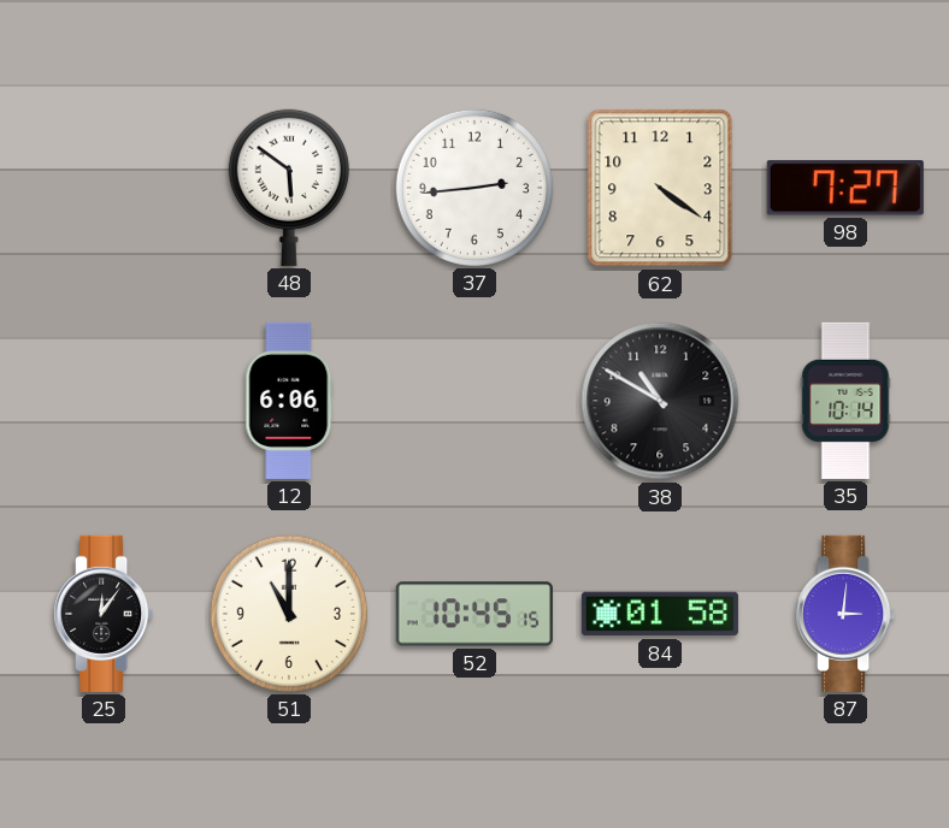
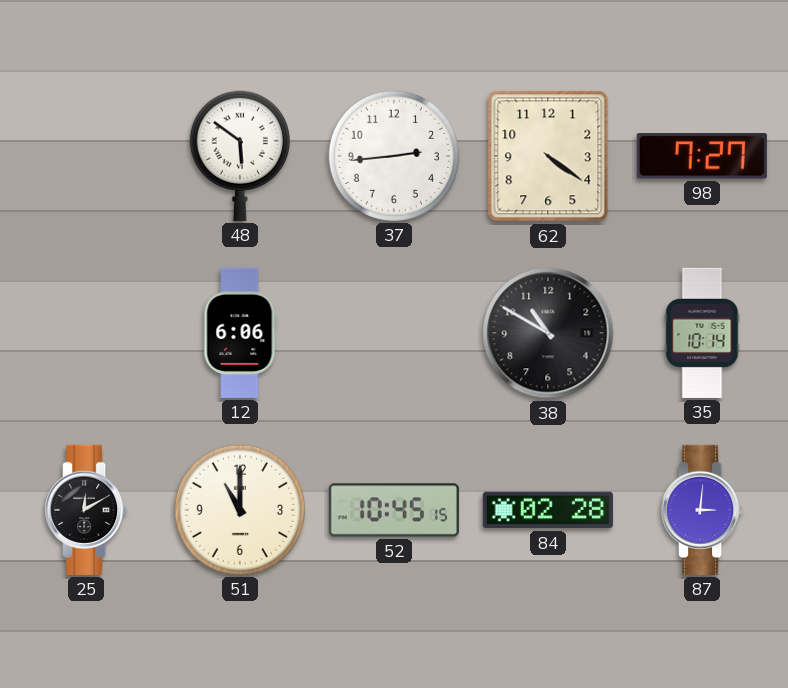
25: 12:06 -> 12:10
84: 01:58 -> 02:28
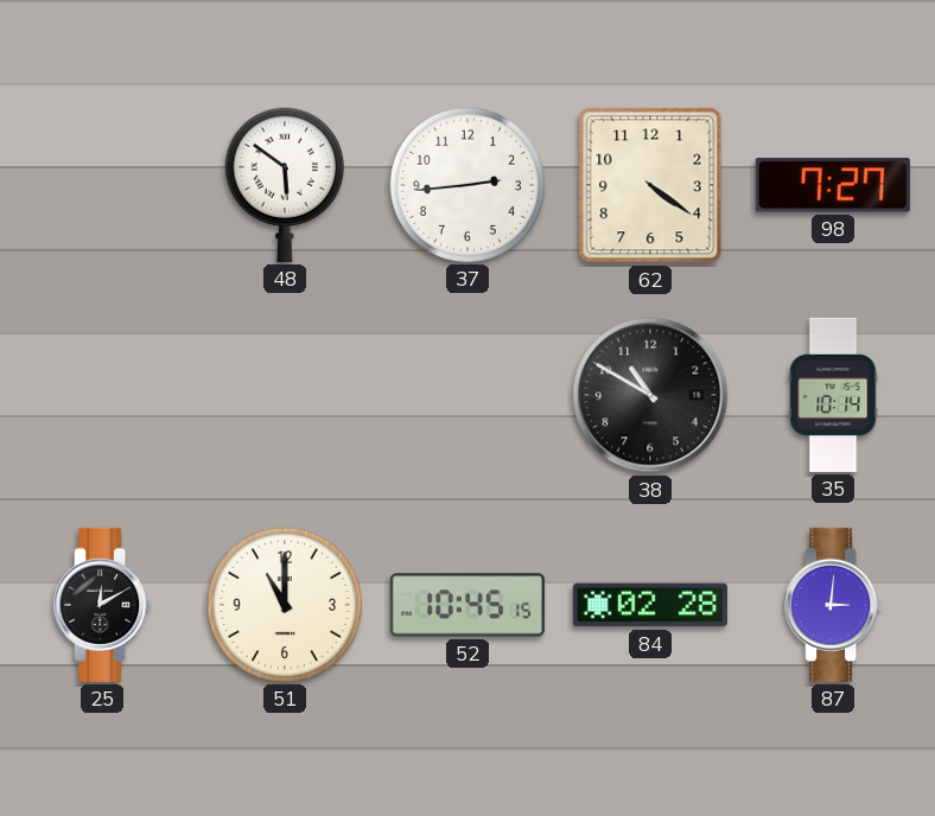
12: 6:06 -> none
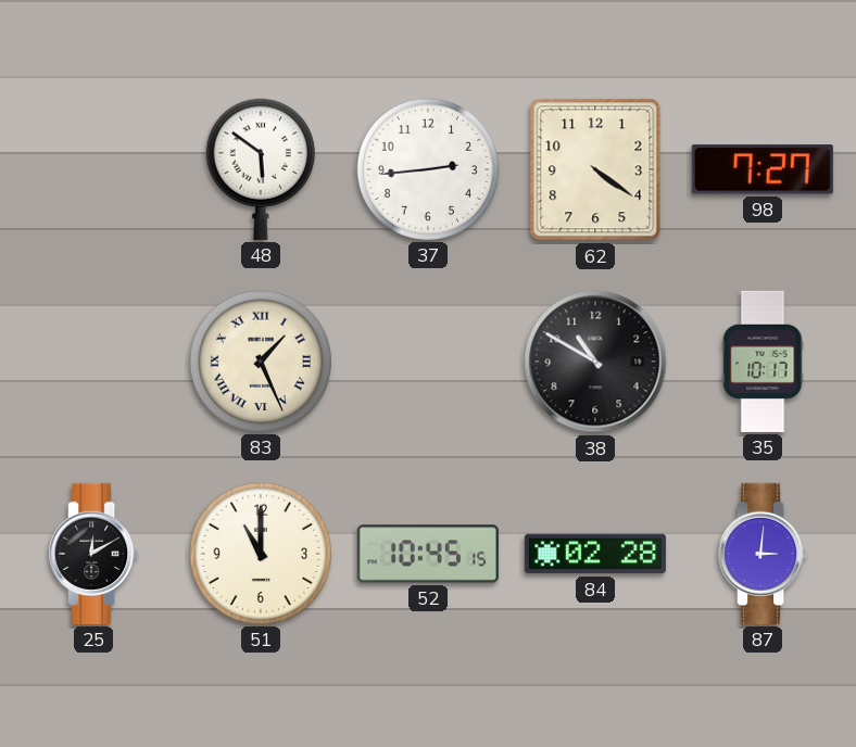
83: none -> 1:26
35: 10:14 -> 10:17
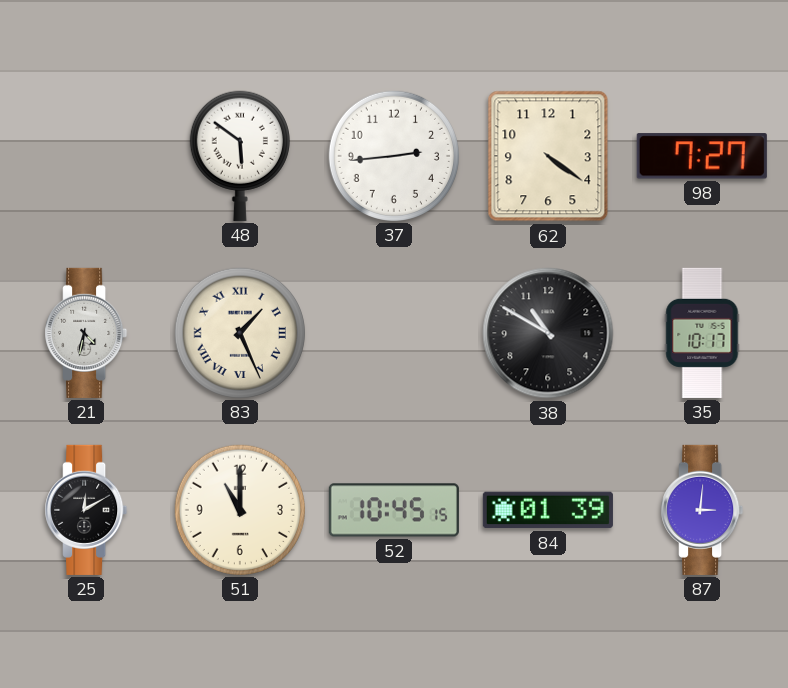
21: none -> 4:32
84: 02:28 -> 01:39
